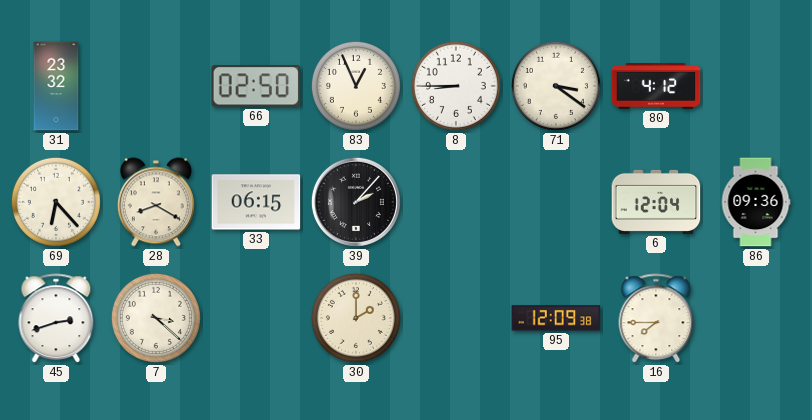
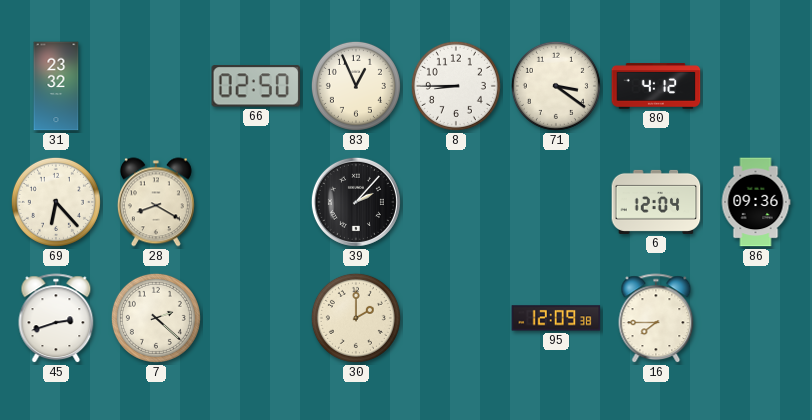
33: 06:15 -> none
7: 3:22 -> 2:22
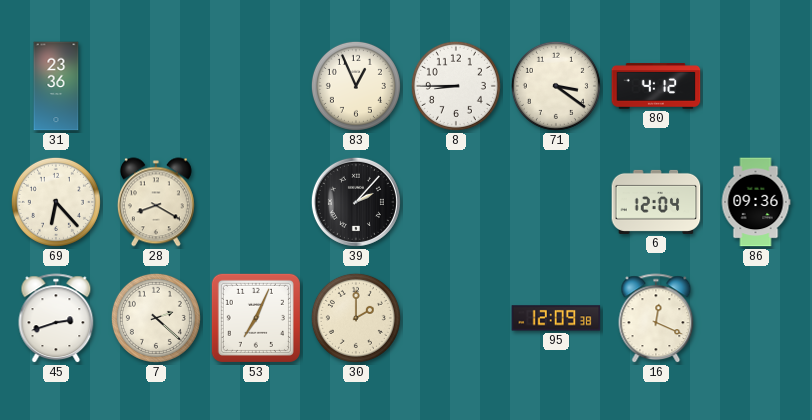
31: 23:32 -> 23:36
66: 02:50 -> none
53: none -> 7:04
16: 7:45 -> 12:19
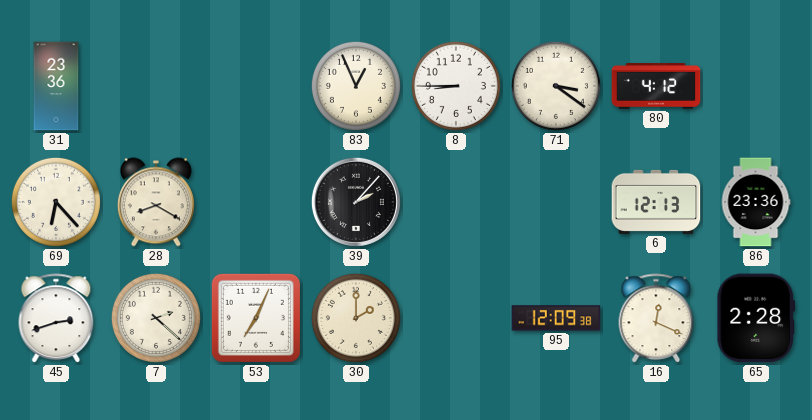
6: 12:04 -> 12:13
86: 09:36 -> 23:36
65: none -> 2:28
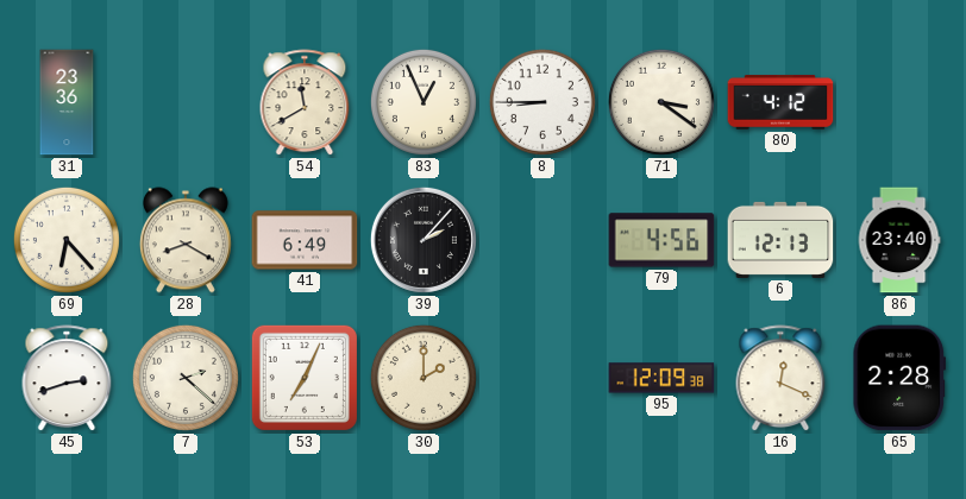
54: none -> 11:40
41: none -> 6:49
79: none -> 4:56
86: 23:36 -> 23:40
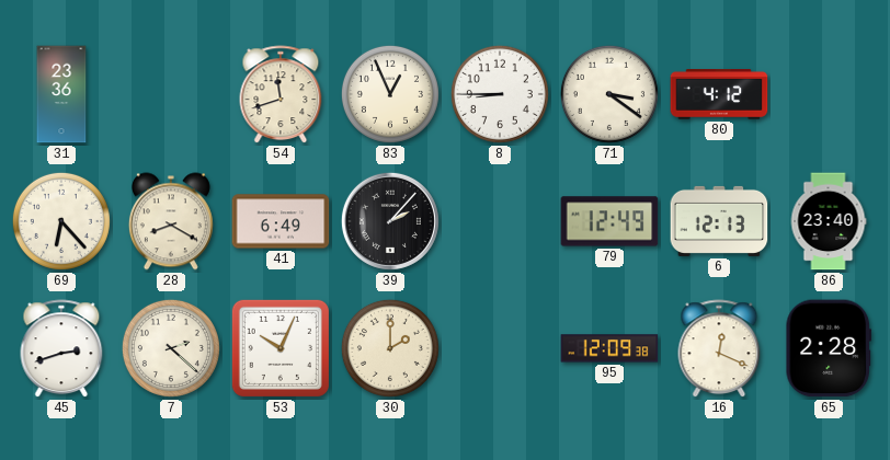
54: 11:40 -> 11:42
79: 4:56 -> 12:49
53: 7:04 -> 10:04
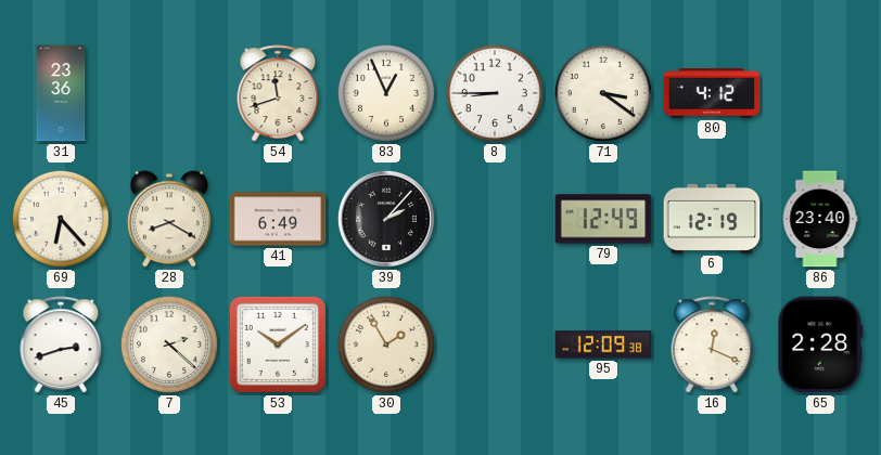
6: 12:13 -> 12:19
53: 10:04 -> 10:09
30: 2:00 -> 1:55
